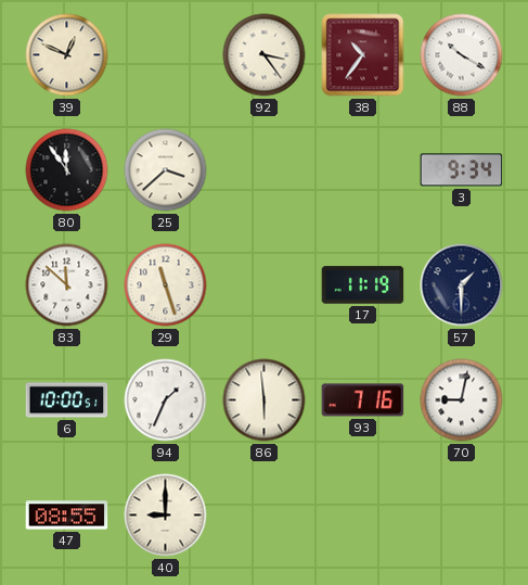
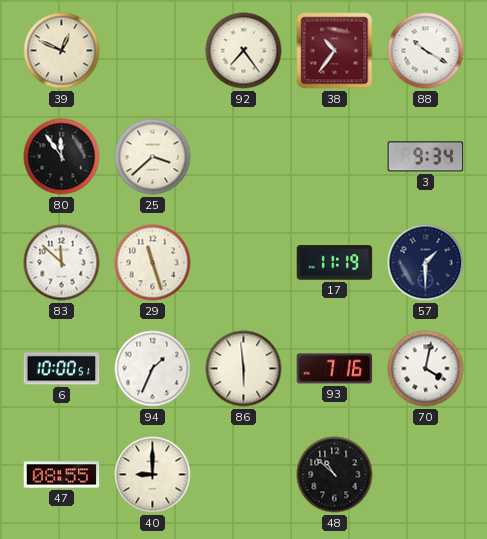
92: 3:24 -> 7:24
70: 9:02 -> 4:02
48: none -> 10:52
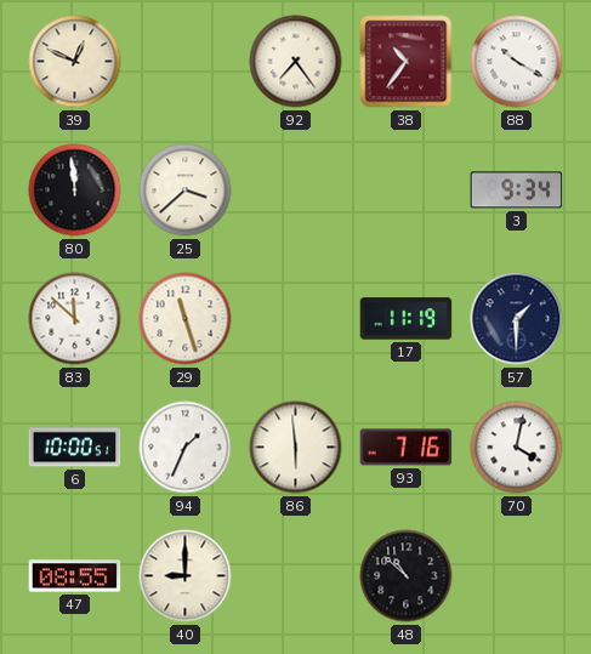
80: 11:54 -> 11:59
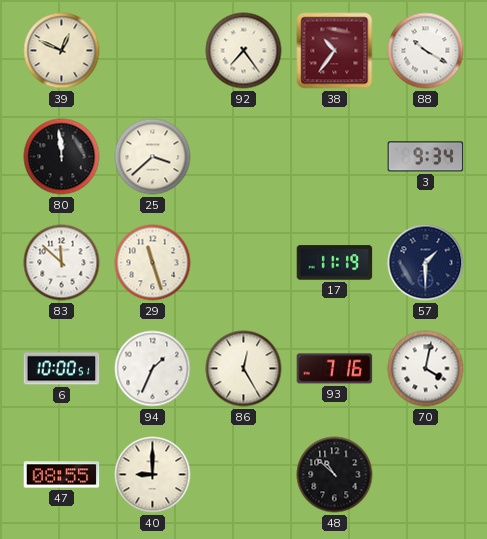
86: 5:59 -> 12:25
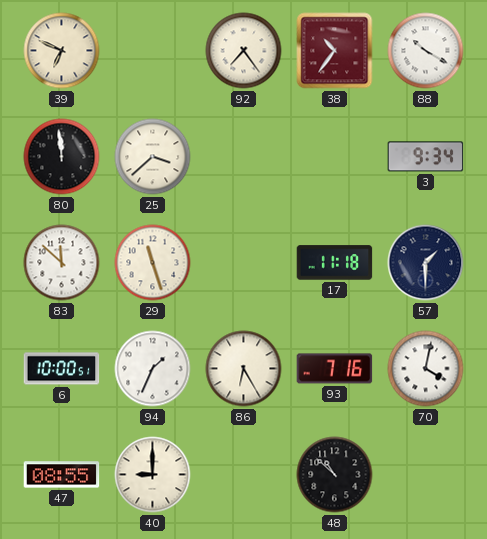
39: 12:49 -> 6:49
17: 11:19 -> 11:18
86: 12:25 -> 6:25
